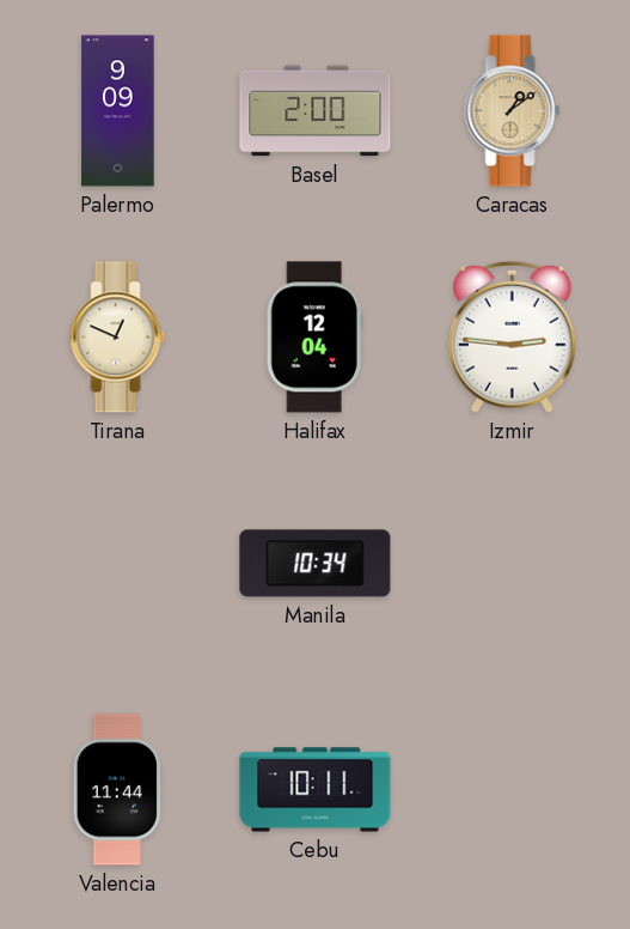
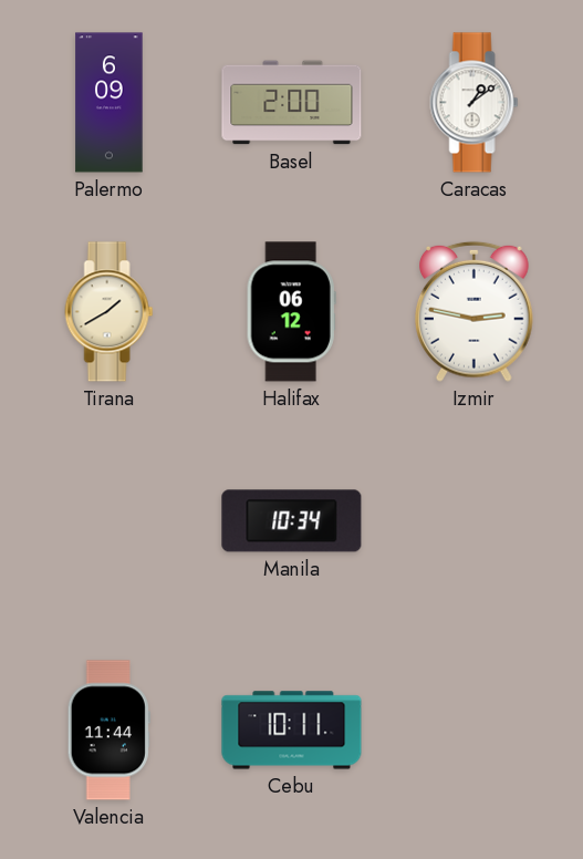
Palermo: 9:09 -> 6:09
Caracas dial: champagne -> white
Tirana: 12:49 -> 1:40
Halifax: 12:04 -> 06:12
Izmir: 2:46 -> 2:47
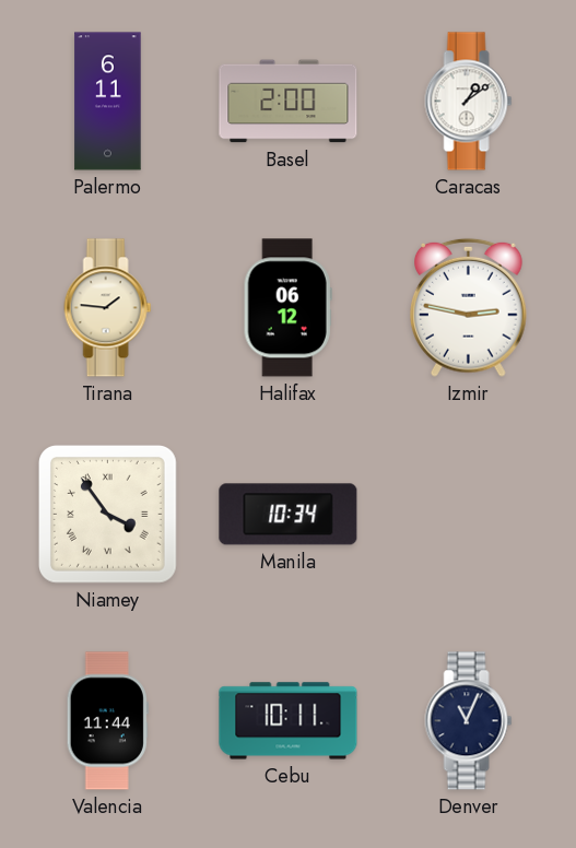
Palermo: 6:09 -> 6:11
Tirana: 1:40 -> 1:46
Niamey: none -> 3:54
Denver: none -> 11:04
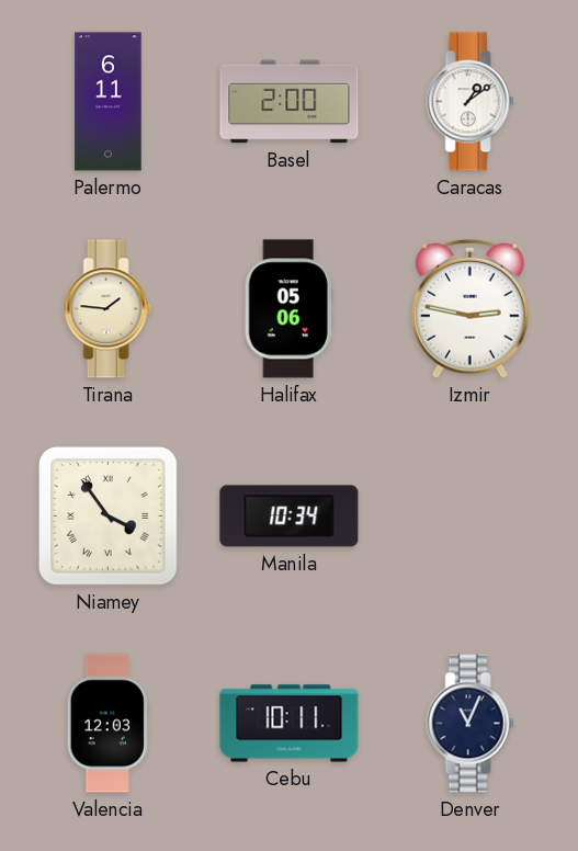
Halifax: 06:12 -> 05:06
Valencia: 11:44 -> 12:03
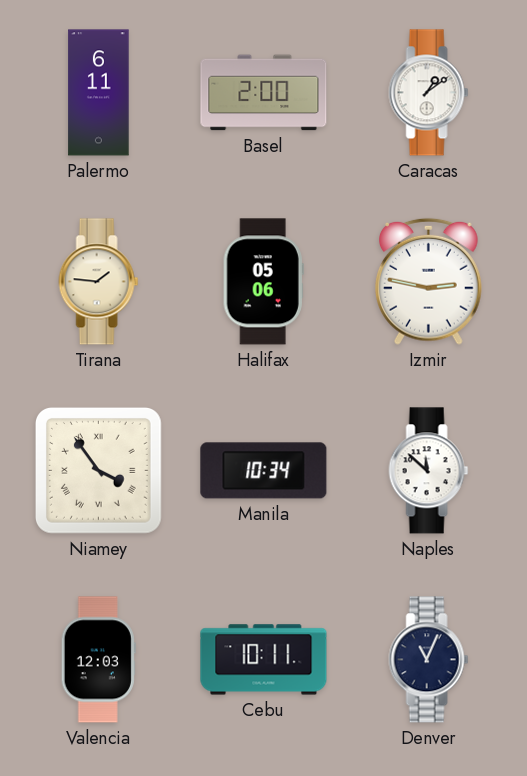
Naples: none -> 11:52
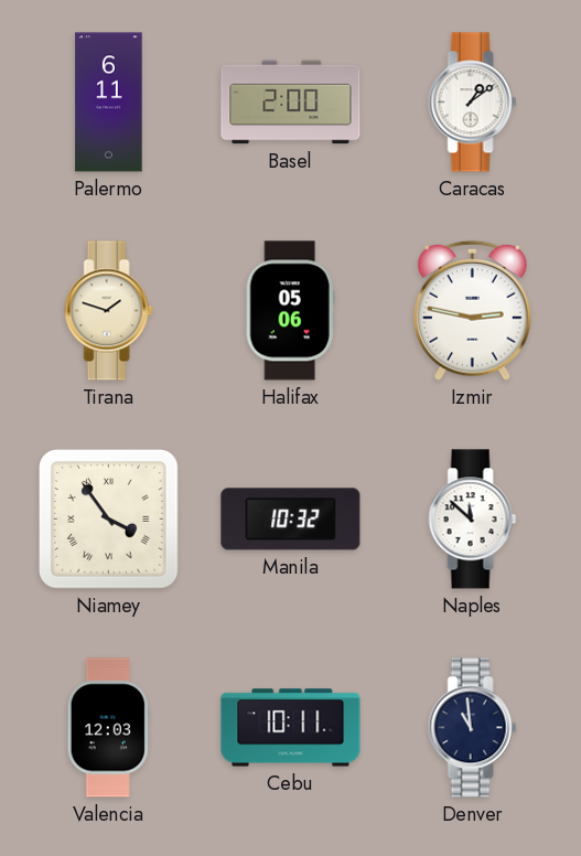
Tirana: 1:46 -> 1:48
Manila: 10:34 -> 10:32
Denver: 11:04 -> 10:59
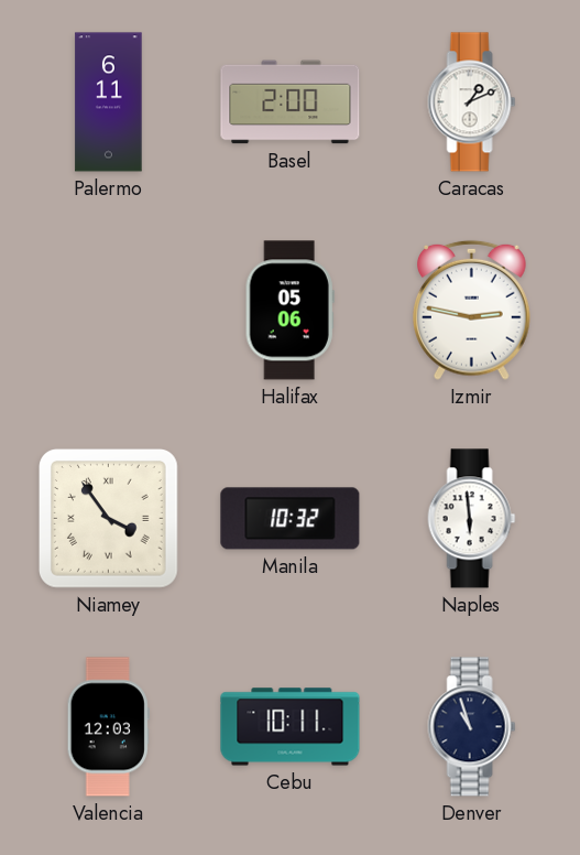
Caracas: 1:09 -> 1:11
Tirana: 1:48 -> none
Naples: 11:52 -> 5:59
Denver: 10:59 -> 10:57
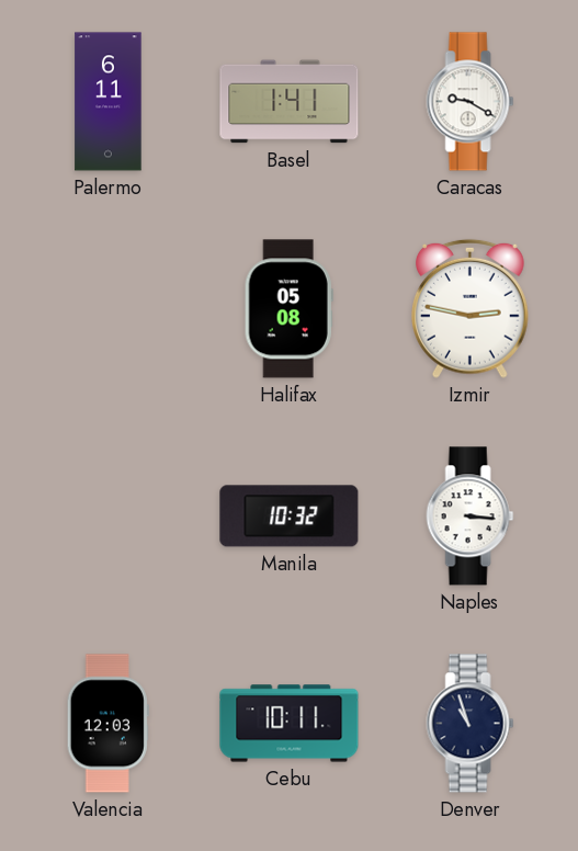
Basel: 2:00 -> 1:41
Caracas: 1:11 -> 9:20
Halifax: 05:06 -> 05:08
Niamey: 3:54 -> none
Naples: 5:59 -> 3:16
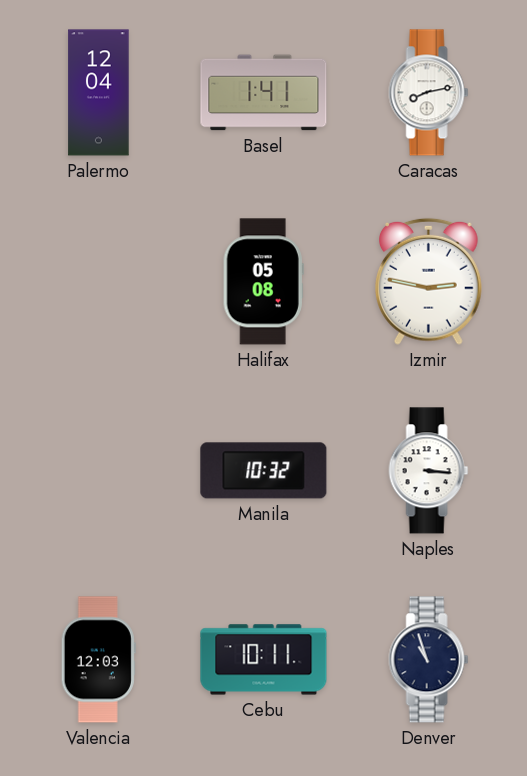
Palermo: 6:11 -> 12:04
Caracas: 9:20 -> 8:13
